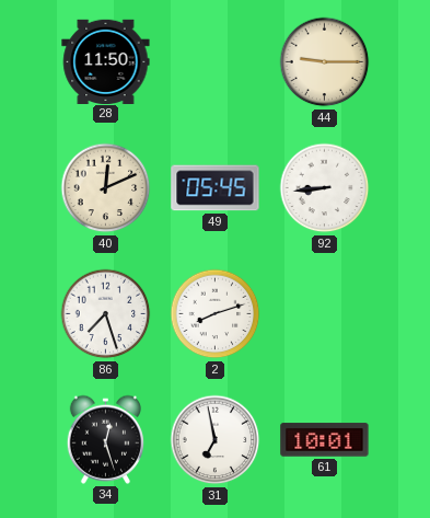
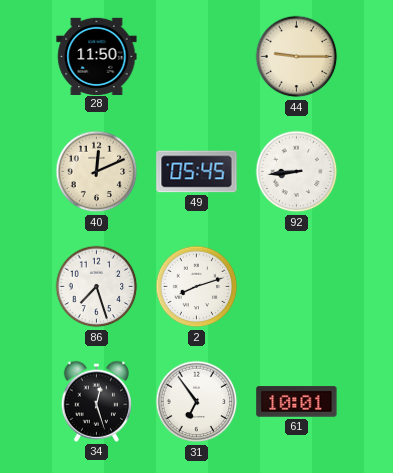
31: 6:58 -> 6:54
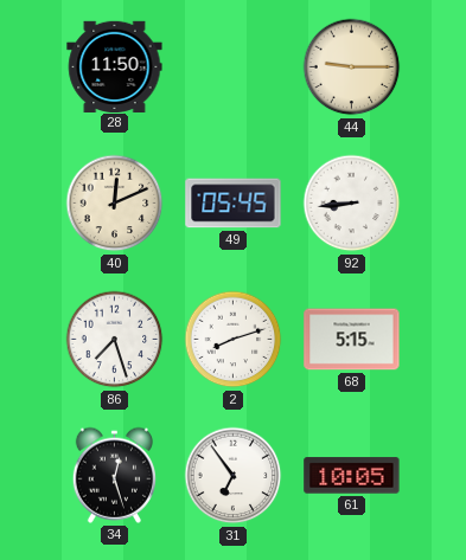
68: none -> 5:15
61: 10:01 -> 10:05
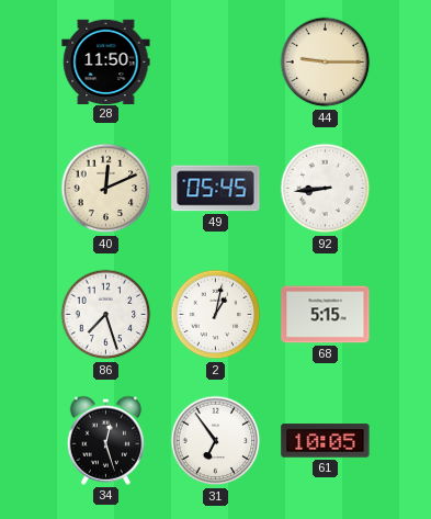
2: 8:12 -> 1:02
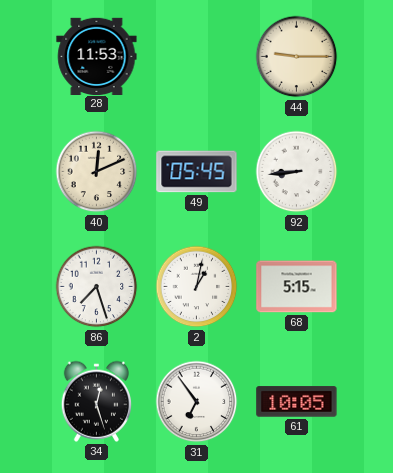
28: 11:50 -> 11:53
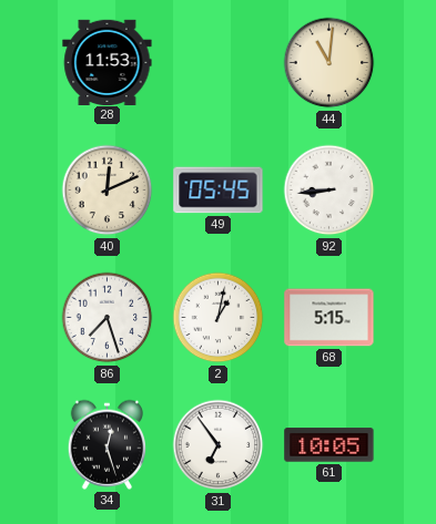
44: 9:15 -> 11:01
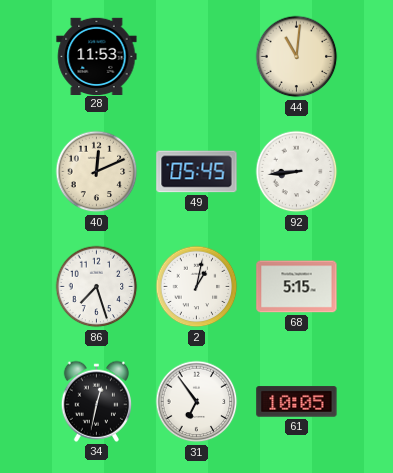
34: 12:27 -> 12:32
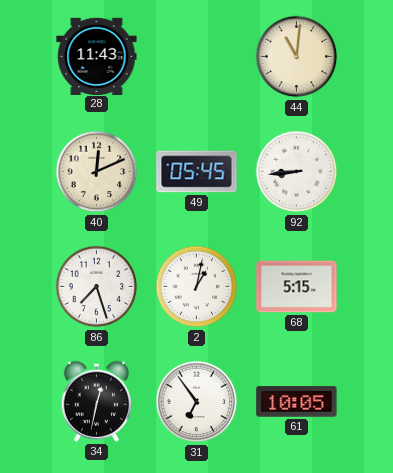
28: 11:53 -> 11:43
